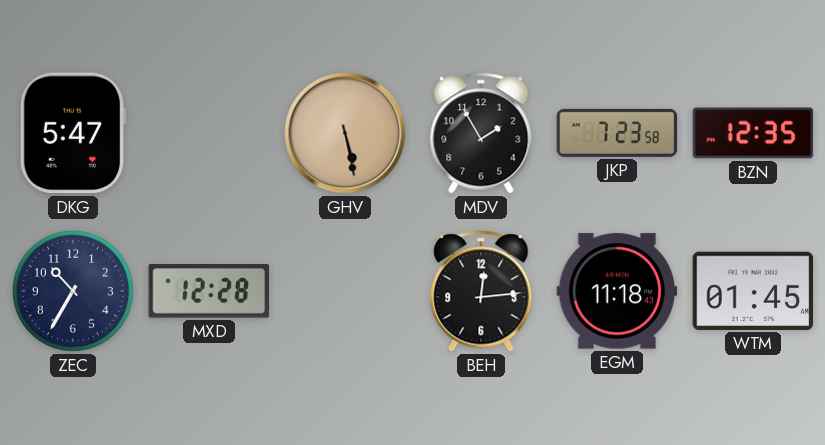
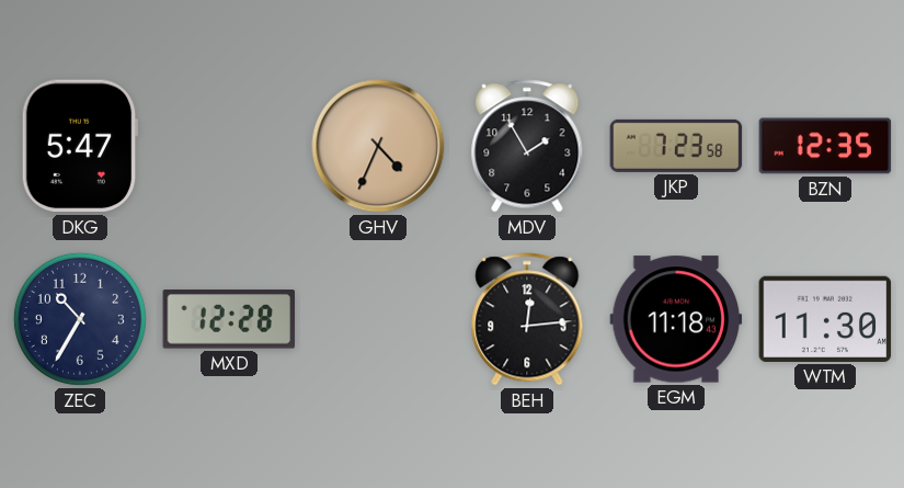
GHV: 5:28 -> 4:34
WTM: 01:45 -> 11:30
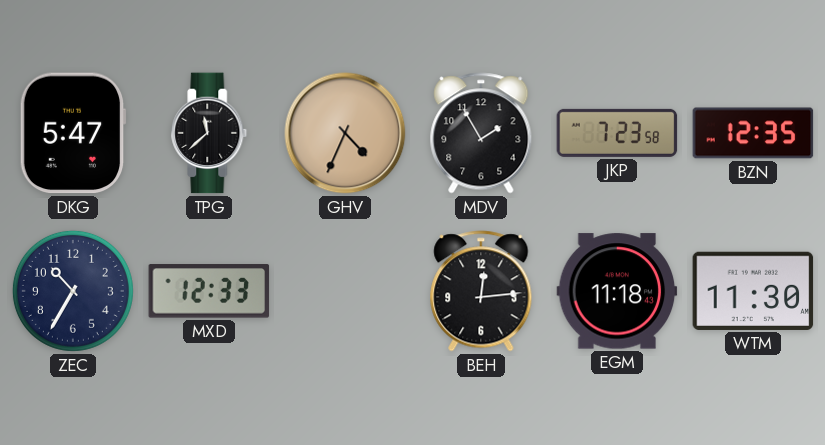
TPG: none -> 11:38
MXD: 12:28 -> 12:33
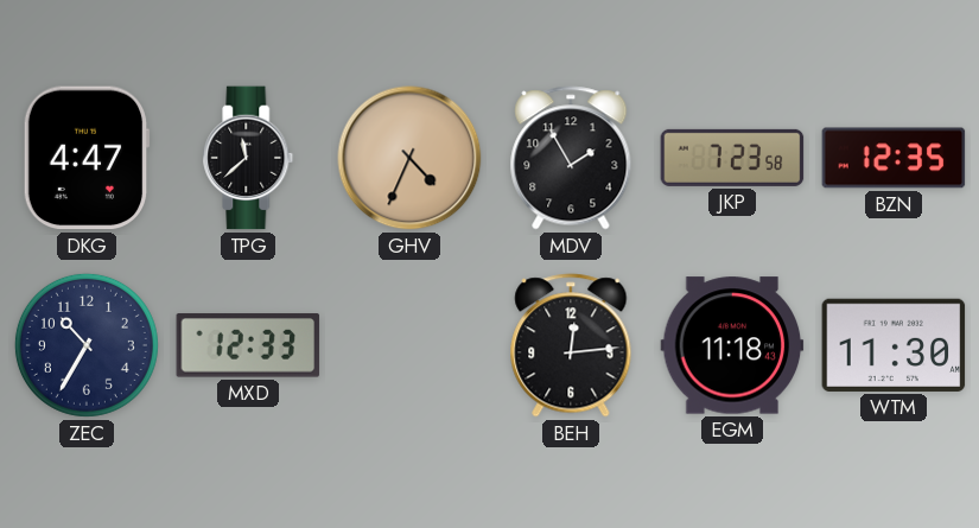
DKG: 5:47 -> 4:47
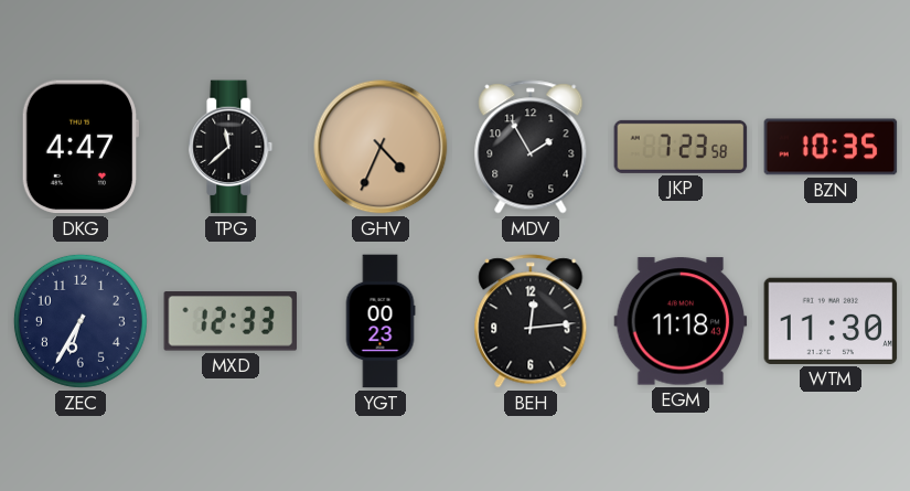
BZN: 12:35 -> 10:35
ZEC: 10:35 -> 6:35
YGT: none -> 00:23
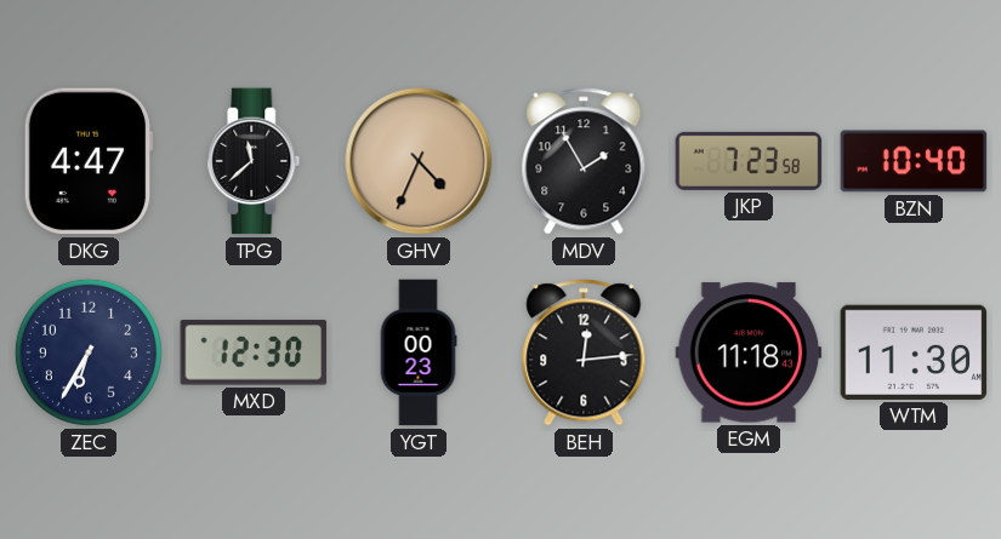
BZN: 10:35 -> 10:40
MXD: 12:33 -> 12:30
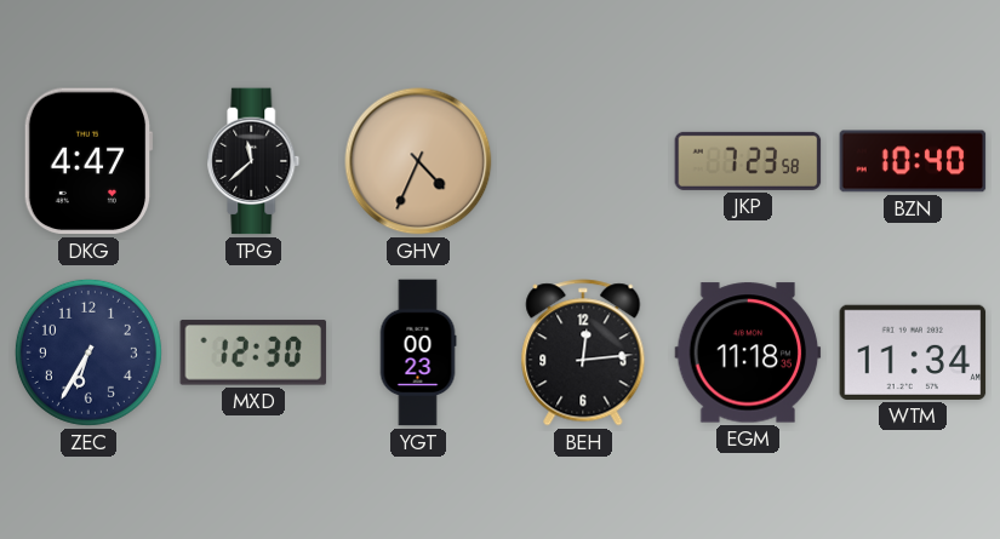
MDV: 1:55 -> none
EGM: 11:18:43 -> 11:18:35
WTM: 11:30 -> 11:34
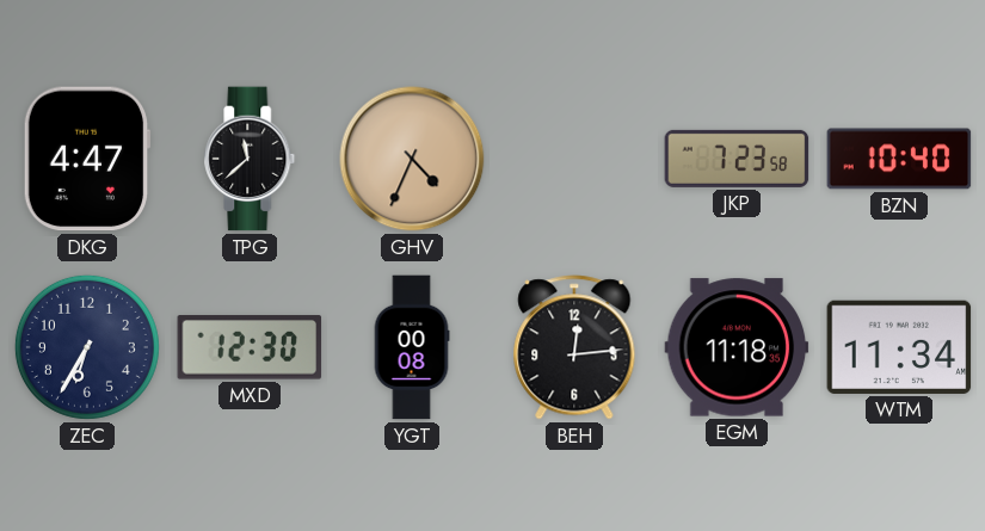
YGT: 00:23 -> 00:08
